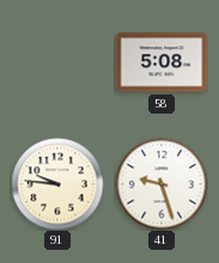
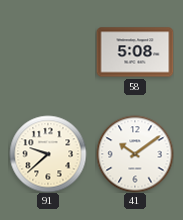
91: 9:46 -> 9:38
41: 9:27 -> 10:09
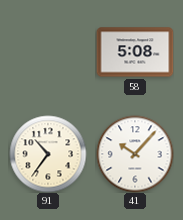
91: 9:38 -> 10:36
41: 10:09 -> 10:07
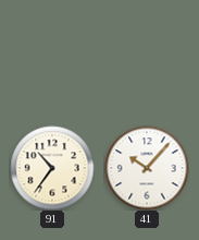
58: 5:08 -> none
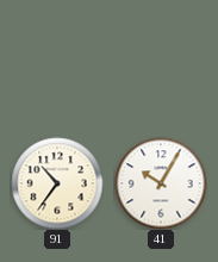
41: 10:07 -> 10:05
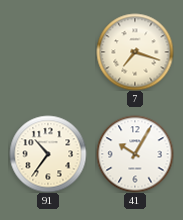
7: none -> 7:18
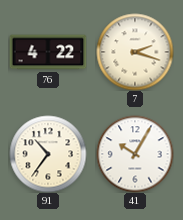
76: none -> 4:22
7: 7:18 -> 2:18
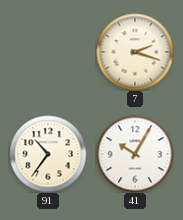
76: 4:22 -> none
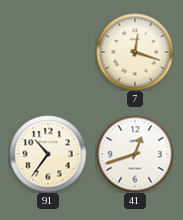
7: 2:18 -> 12:18
41: 10:05 -> 12:42
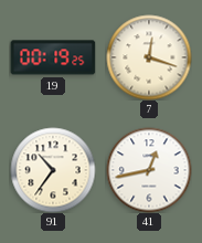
19: none -> 00:19
41: 12:42 -> 12:43
